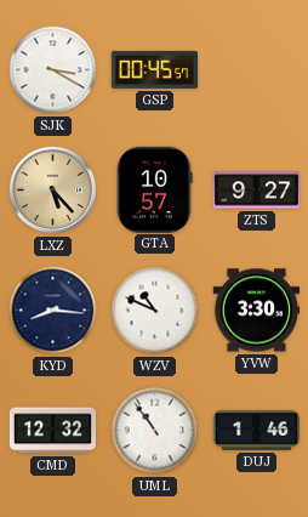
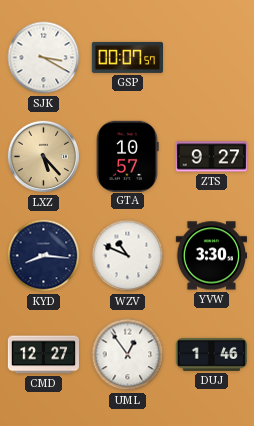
GSP: 00:45 -> 00:07
CMD: 12:32 -> 12:27
UML: 10:54 -> 12:54
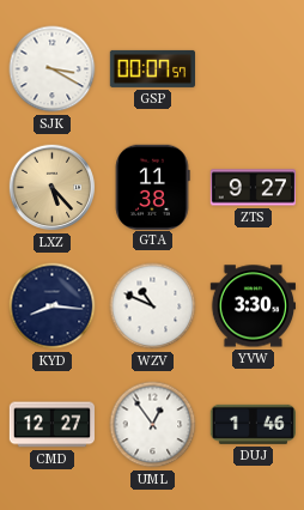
GTA: 10:57 -> 11:38
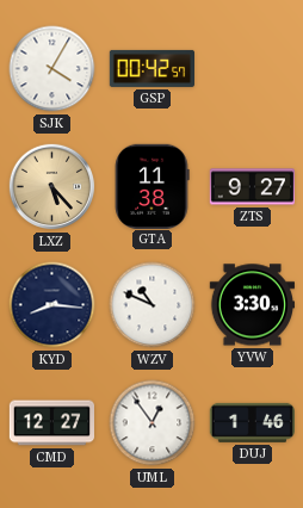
SJK: 3:20 -> 4:05
GSP: 00:07 -> 00:42
